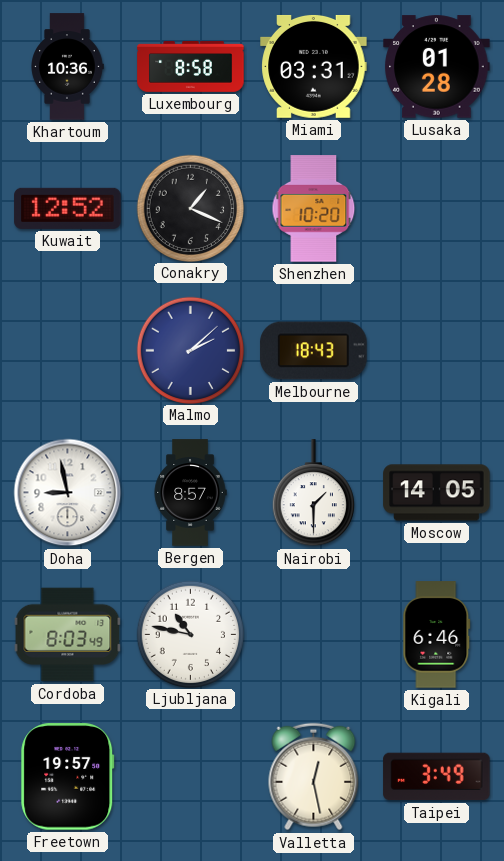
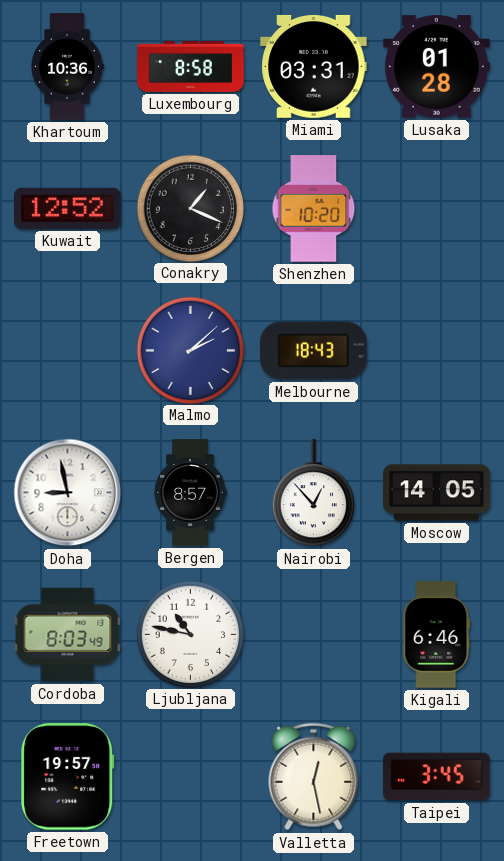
Nairobi: 1:30 -> 12:53
Taipei: 3:49 -> 3:45
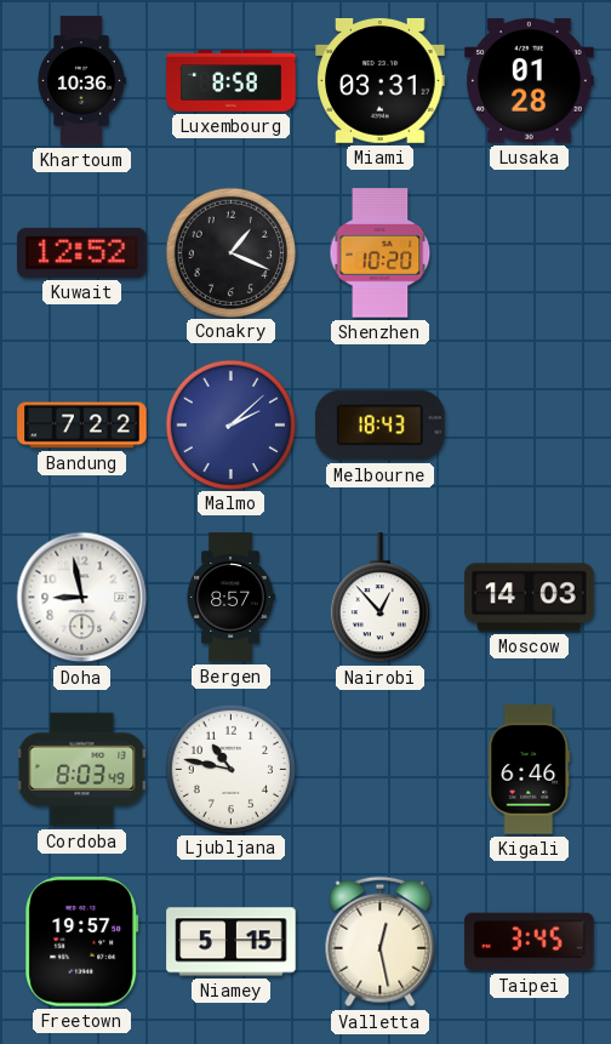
Bandung: none -> 7:22
Moscow: 14:05 -> 14:03
Niamey: none -> 5:15
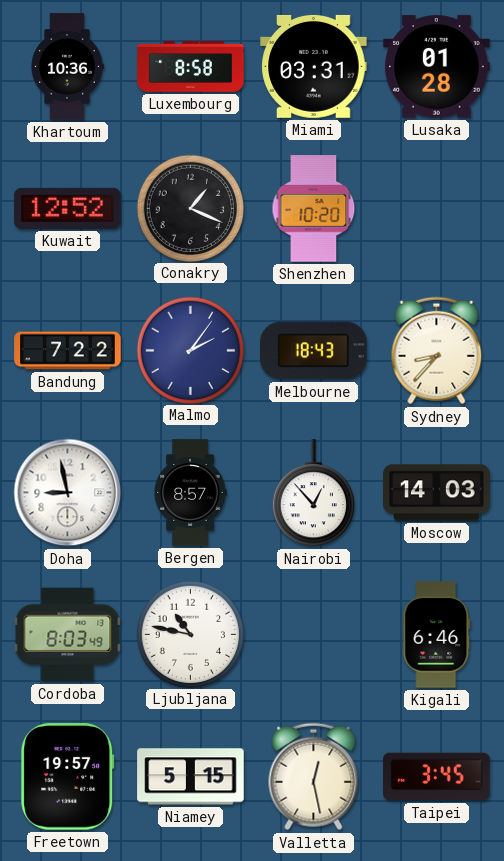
Malmo: 2:08 -> 2:06
Sydney: none -> 8:37
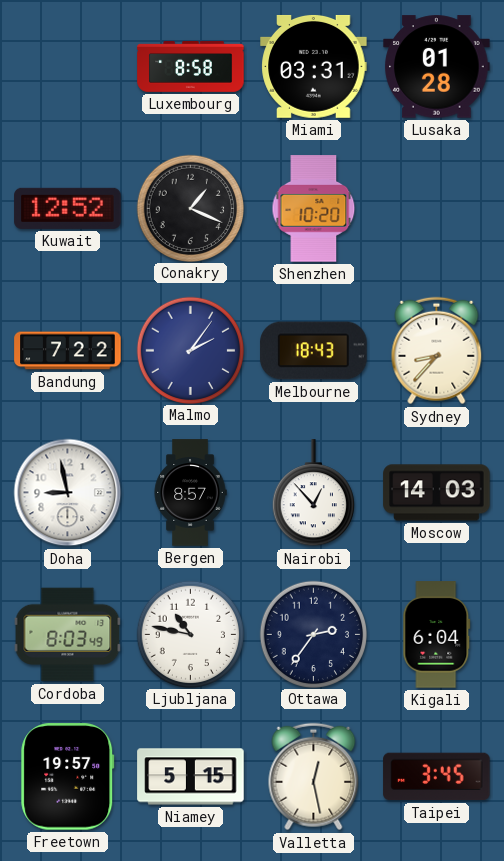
Khartoum: 10:36 -> none
Ottawa: none -> 2:36
Kigali: 6:46 -> 6:04
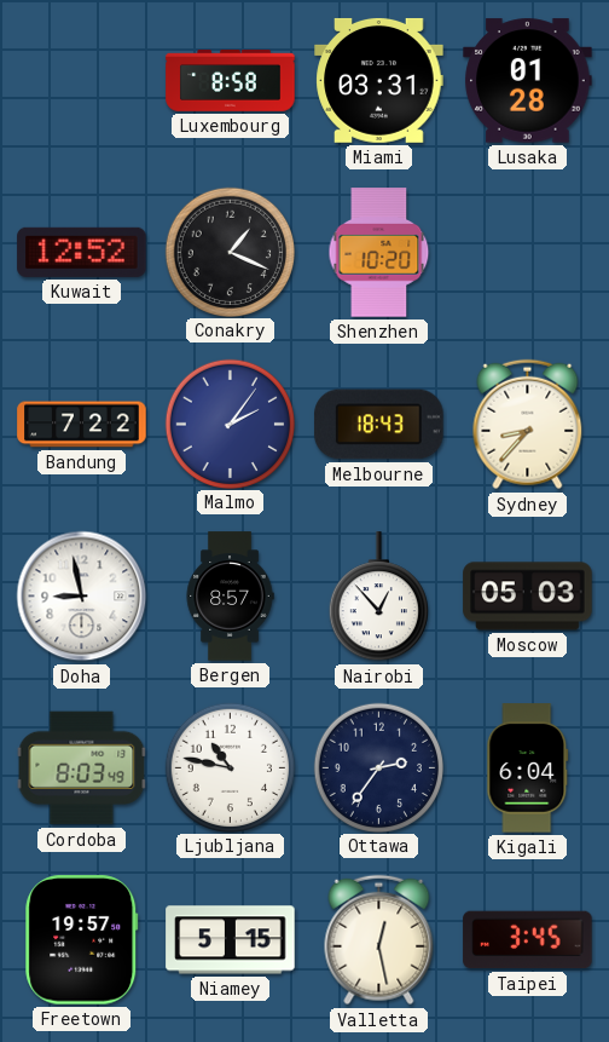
Moscow: 14:03 -> 05:03
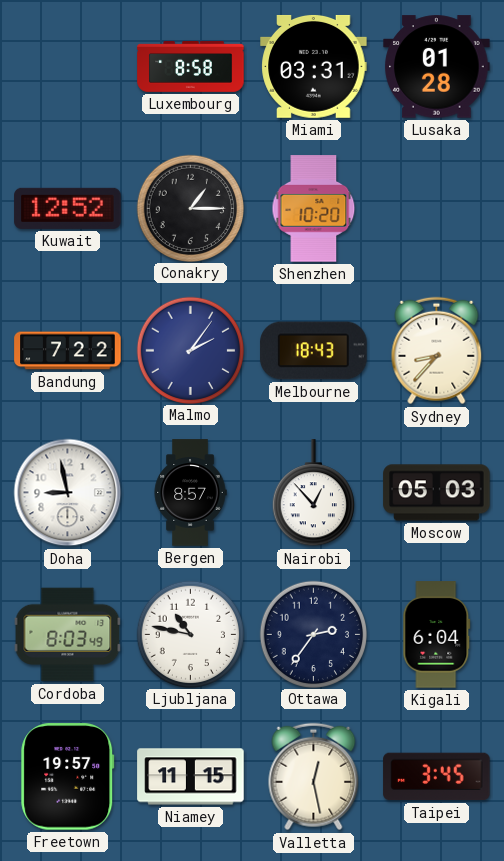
Conakry: 1:19 -> 1:15
Niamey: 5:15 -> 11:15
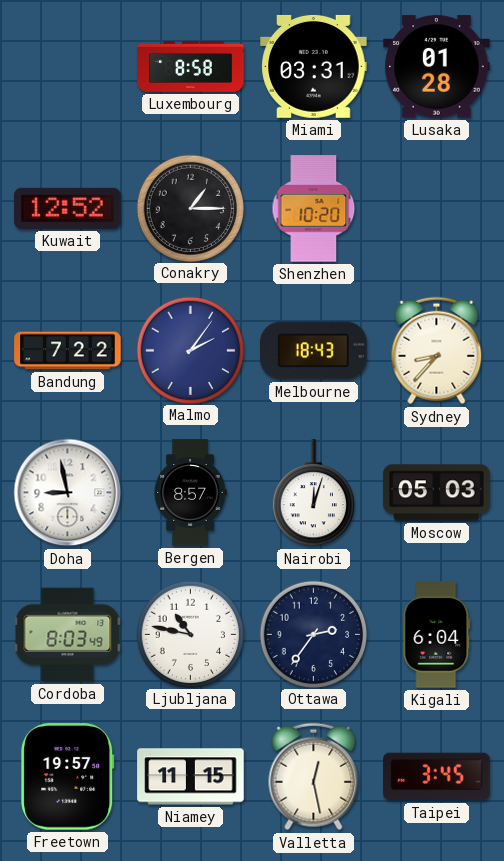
Nairobi: 12:53 -> 12:03
